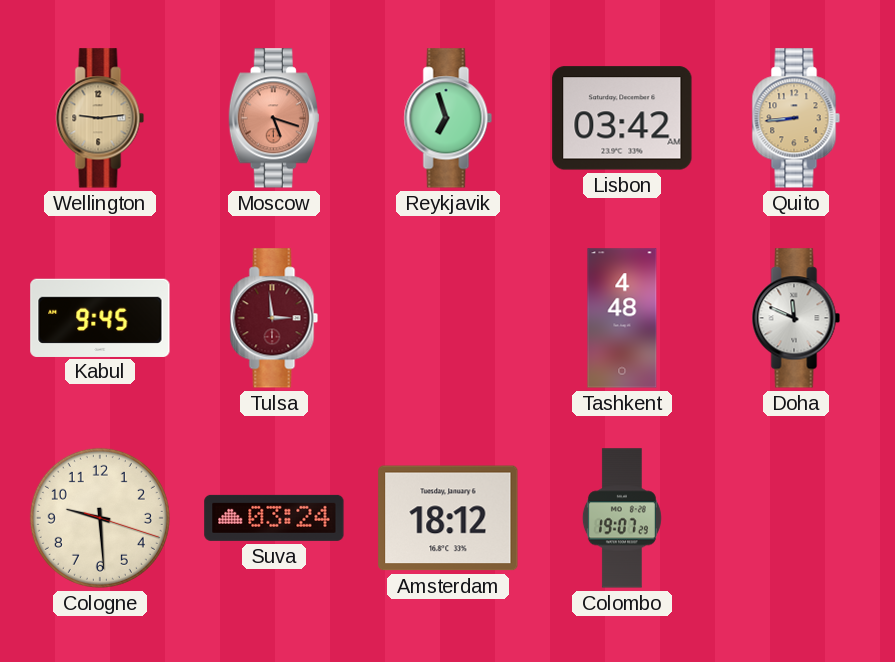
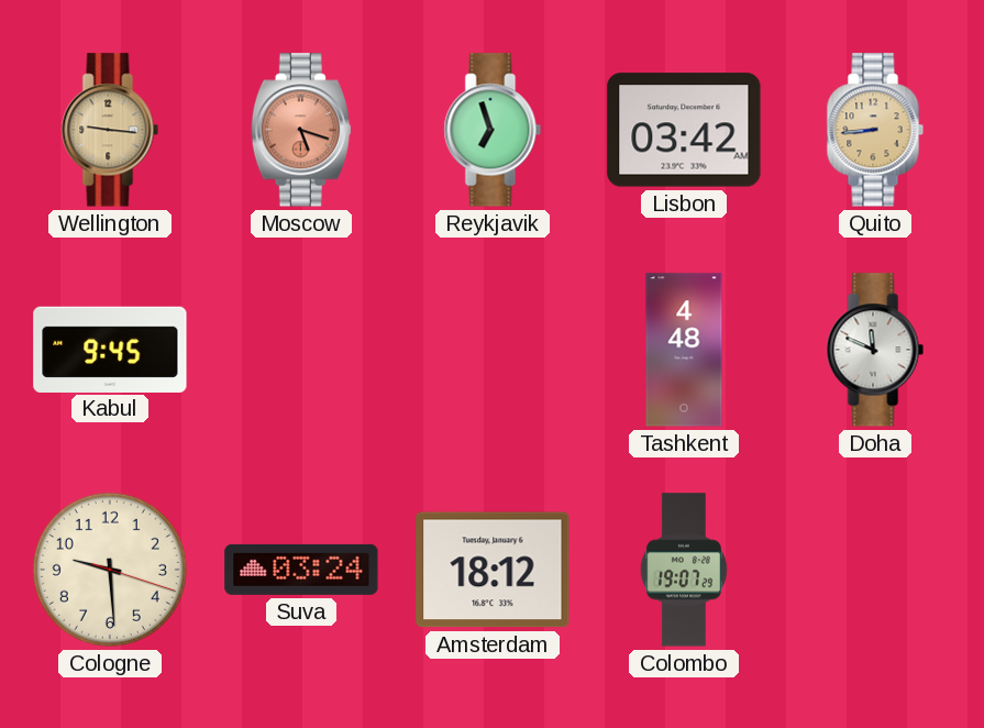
Wellington: 9:14 -> 9:16
Tulsa: 2:59 -> none
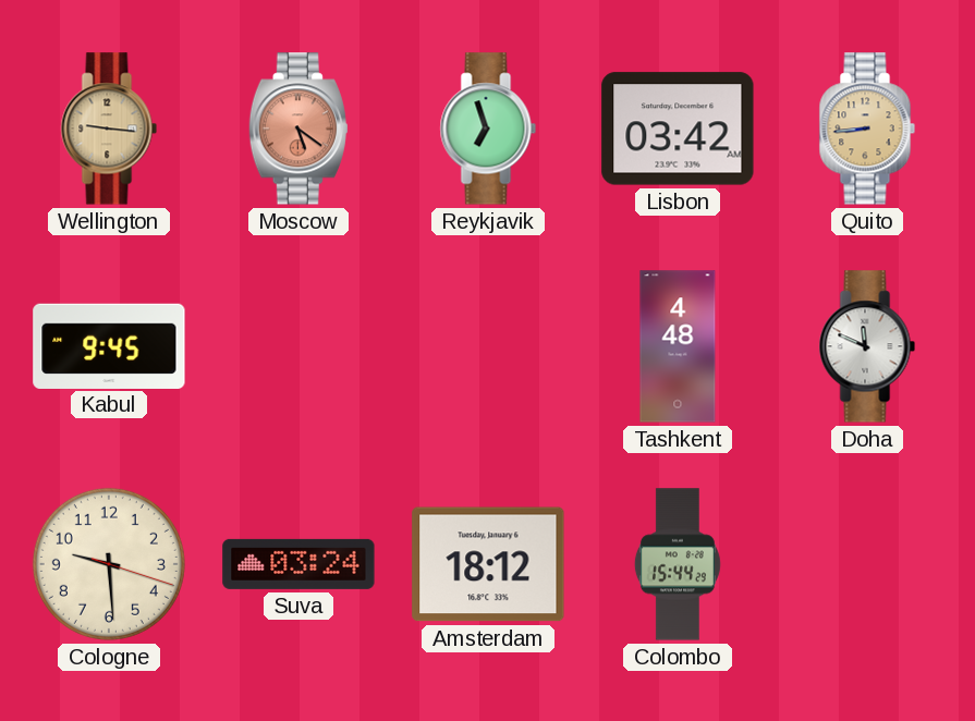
Moscow: 5:18 -> 5:21
Colombo: 19:07 -> 15:44
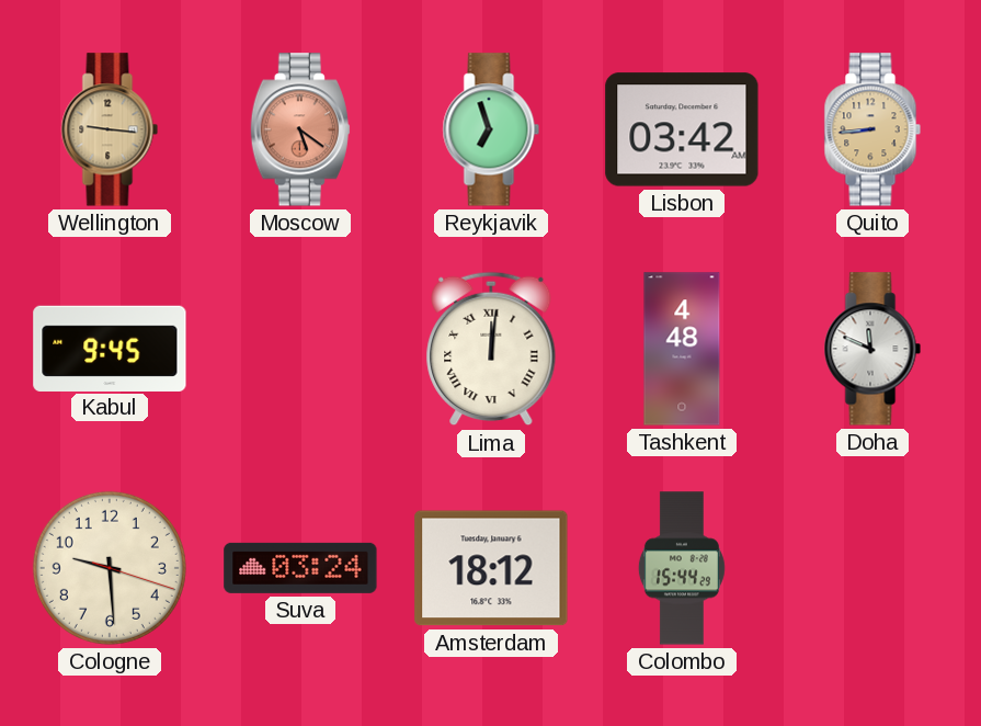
Lima: none -> 12:01
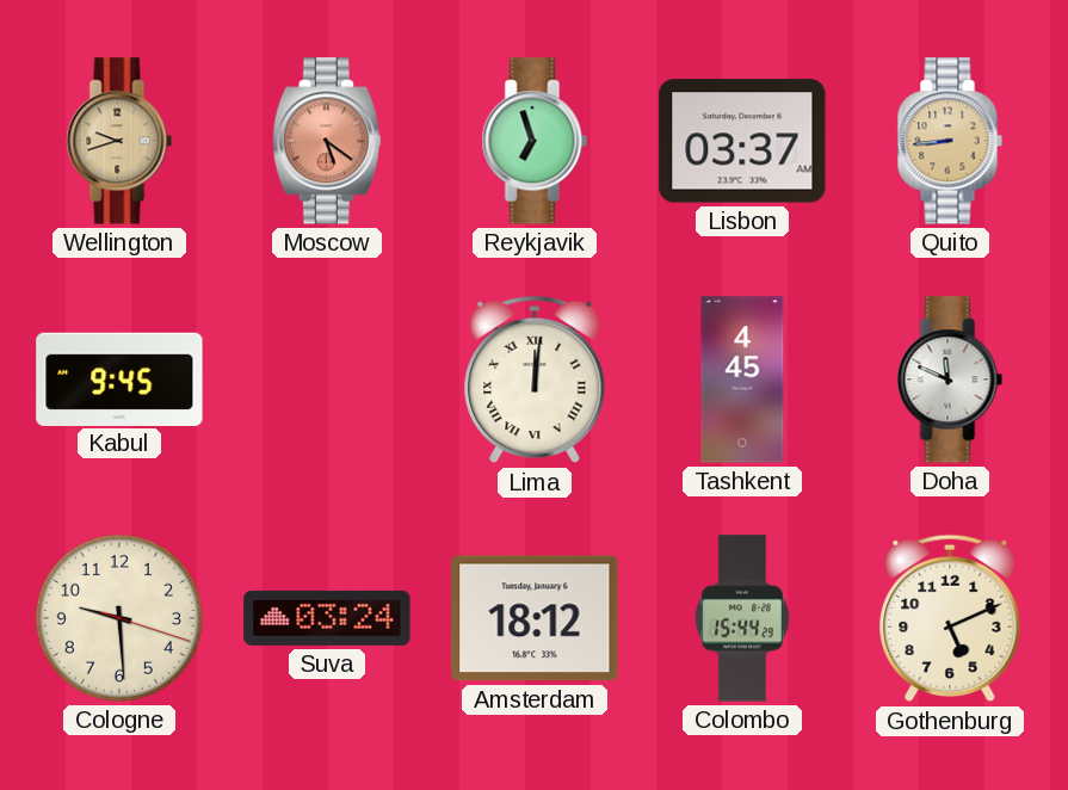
Wellington: 9:16 -> 9:42
Lisbon: 03:42 -> 03:37
Tashkent: 4:48 -> 4:45
Gothenburg: none -> 5:11
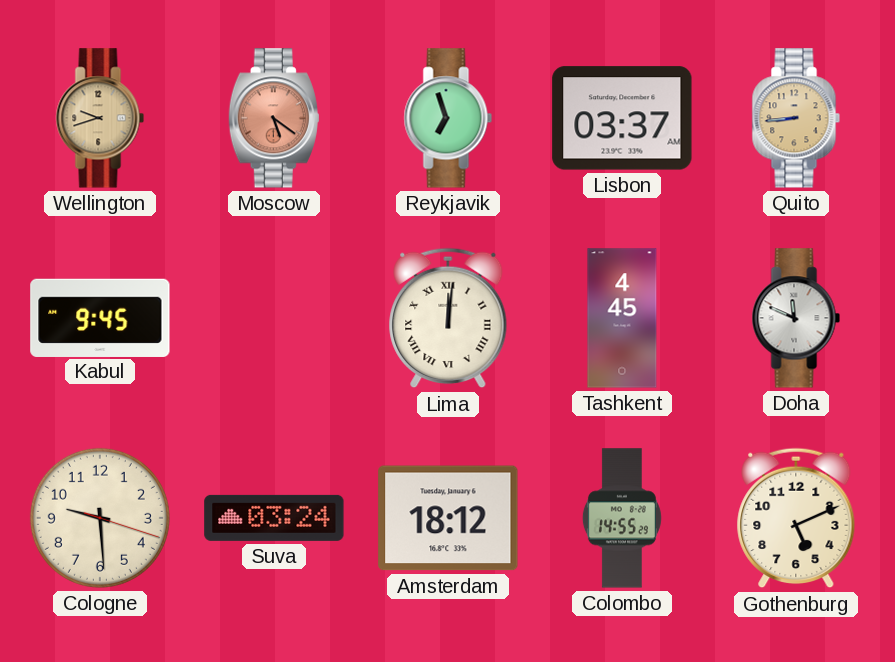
Colombo: 15:44 -> 14:55
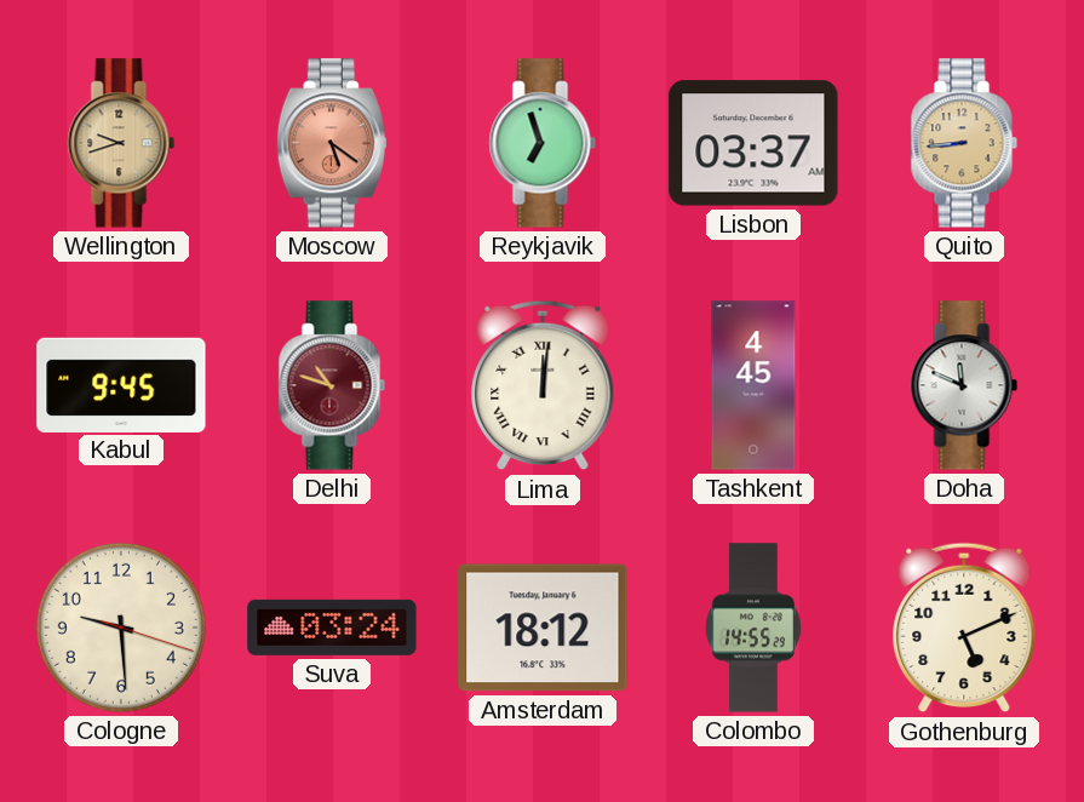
Delhi: none -> 10:48
